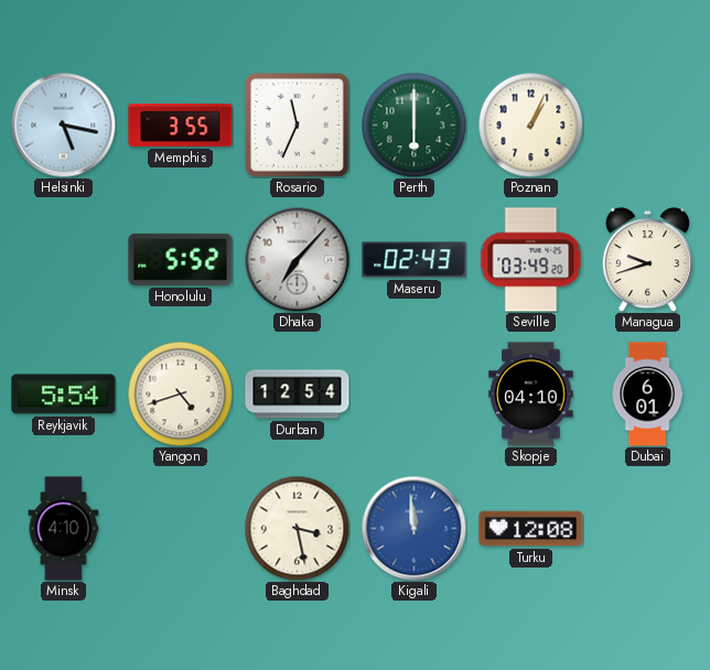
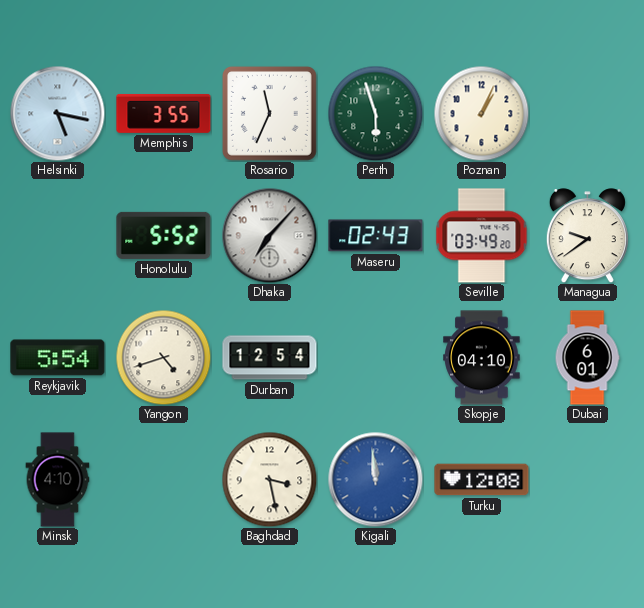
Perth: 6:00 -> 5:57
Managua: 9:42 -> 9:39
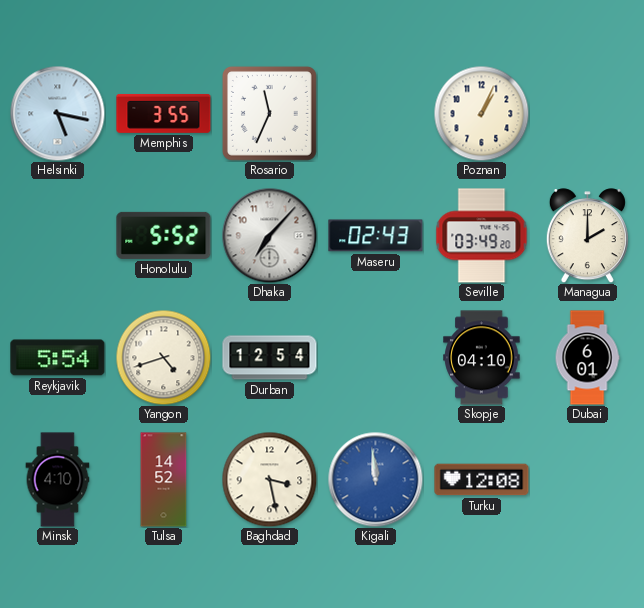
Perth: 5:57 -> none
Managua: 9:39 -> 2:00
Tulsa: none -> 14:52
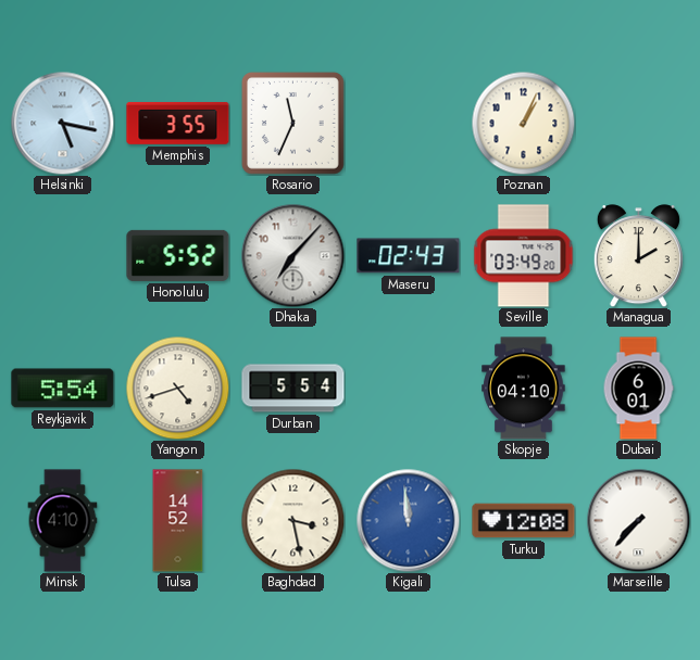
Durban: 12:54 -> 5:54
Marseille: none -> 7:37
